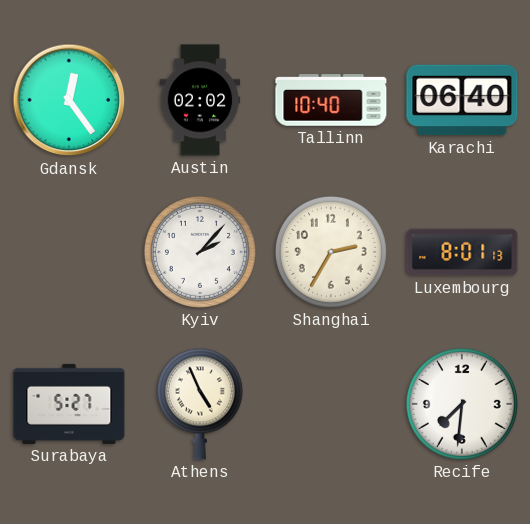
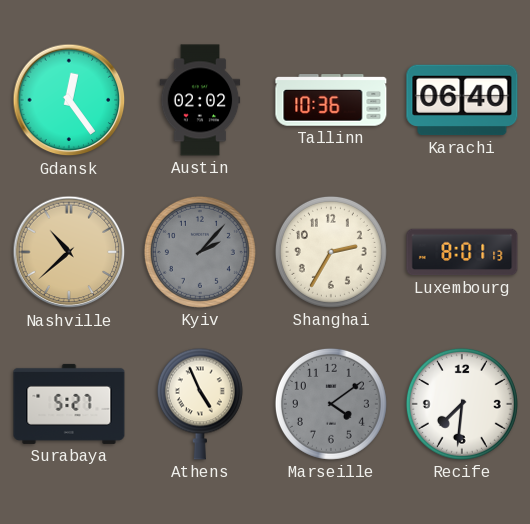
Tallinn: 10:40 -> 10:36
Nashville: none -> 10:38
Kyiv dial: white -> grey
Marseille: none -> 4:09
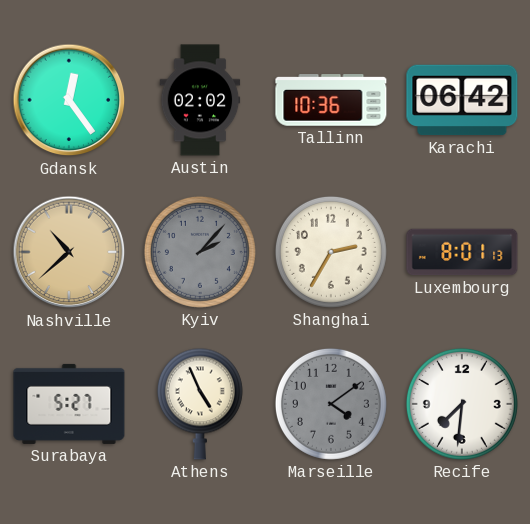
Karachi: 06:40 -> 06:42
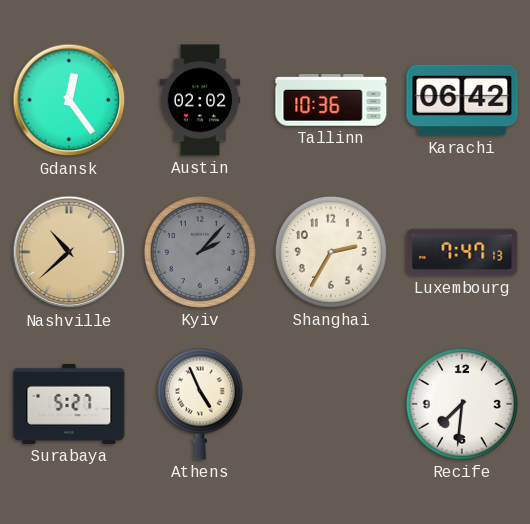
Luxembourg: 8:01 -> 7:47
Marseille: 4:09 -> none
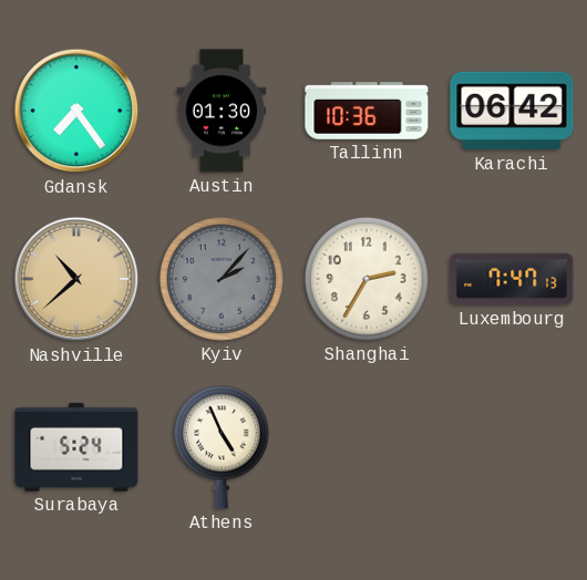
Gdansk: 12:24 -> 7:24
Austin: 02:02 -> 01:30
Surabaya: 5:27 -> 5:24
Recife: 7:31 -> none
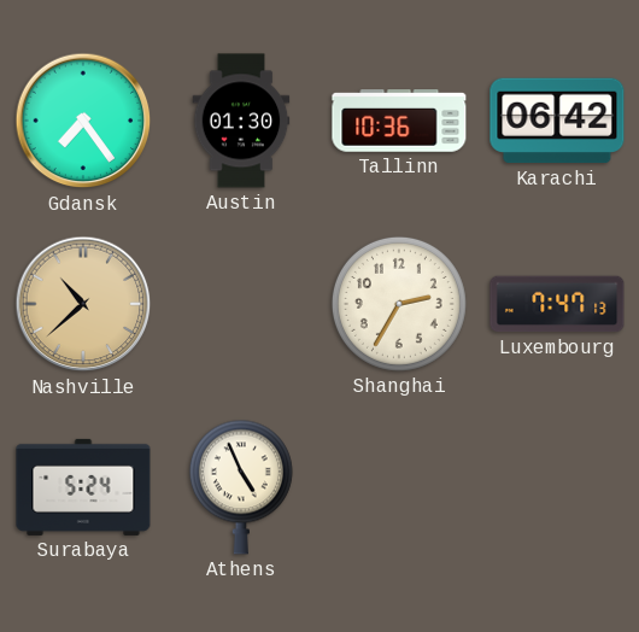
Kyiv: 2:07 -> none
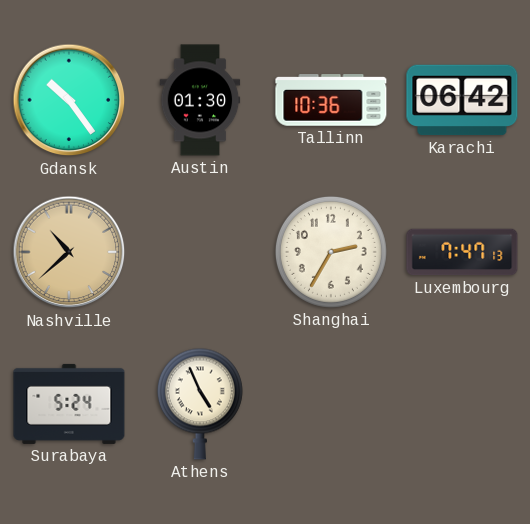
Gdansk: 7:24 -> 10:24
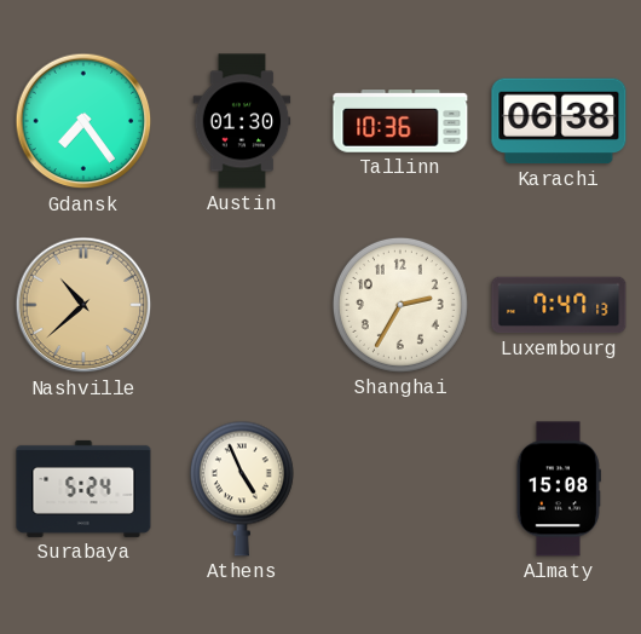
Gdansk: 10:24 -> 7:24
Karachi: 06:42 -> 06:38
Almaty: none -> 15:08
